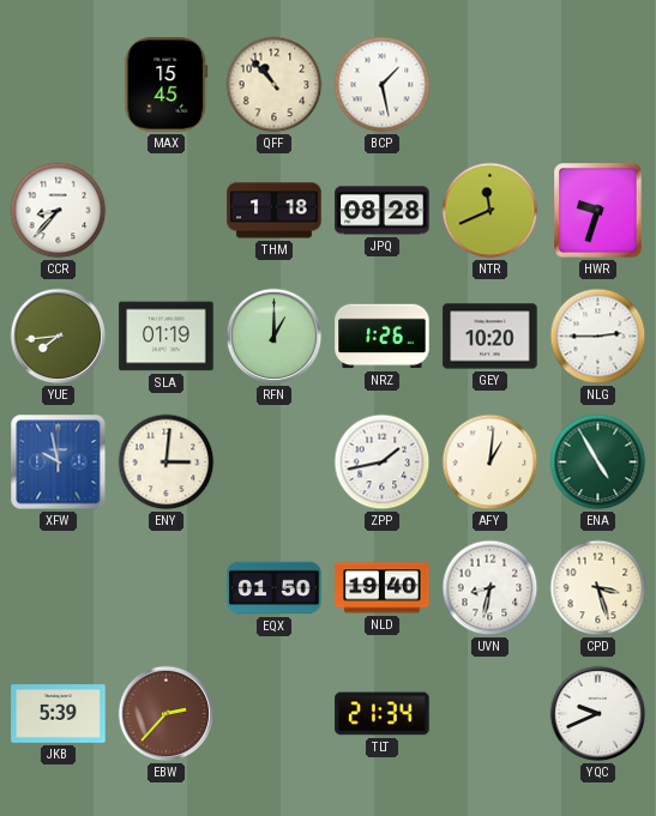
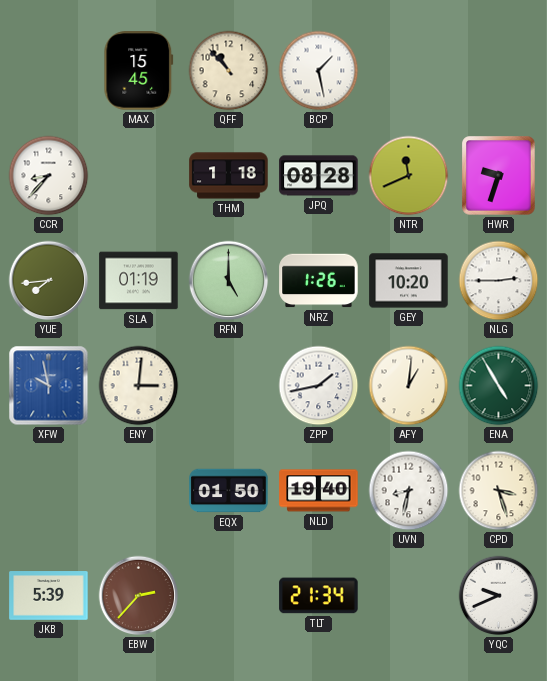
RFN: 1:00 -> 5:00
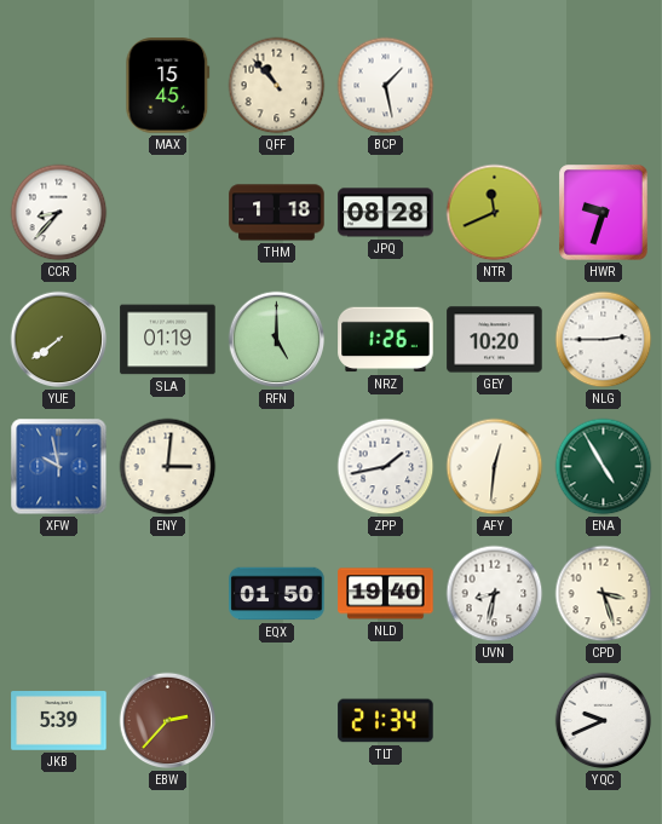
YUE: 7:44 -> 7:39
AFY: 1:01 -> 12:31
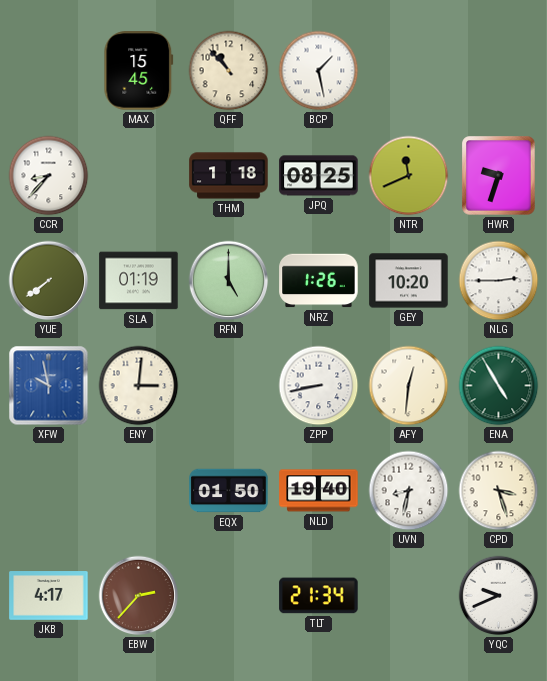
JPQ: 08:28 -> 08:25
ZPP: 1:43 -> 8:43
JKB: 5:39 -> 4:17
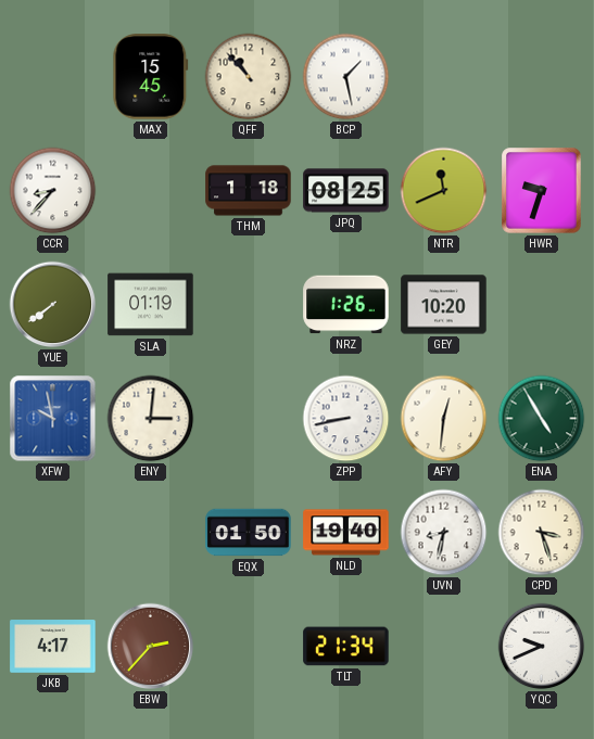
RFN: 5:00 -> none
NLG: 2:45 -> none
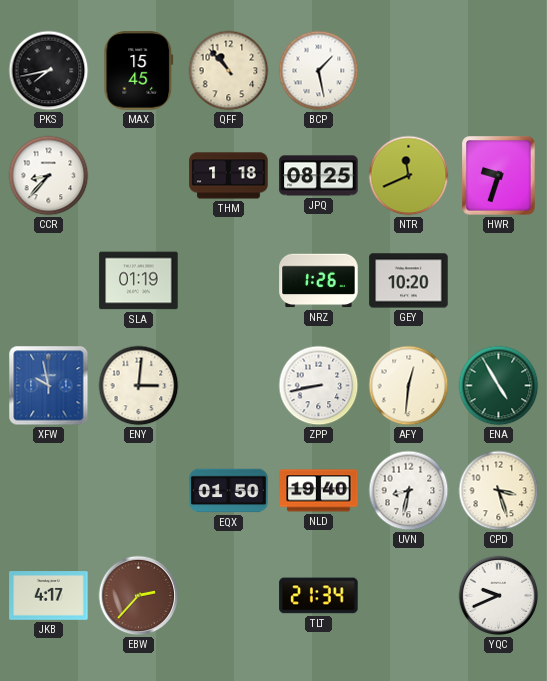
PKS: none -> 7:43
YUE: 7:39 -> none
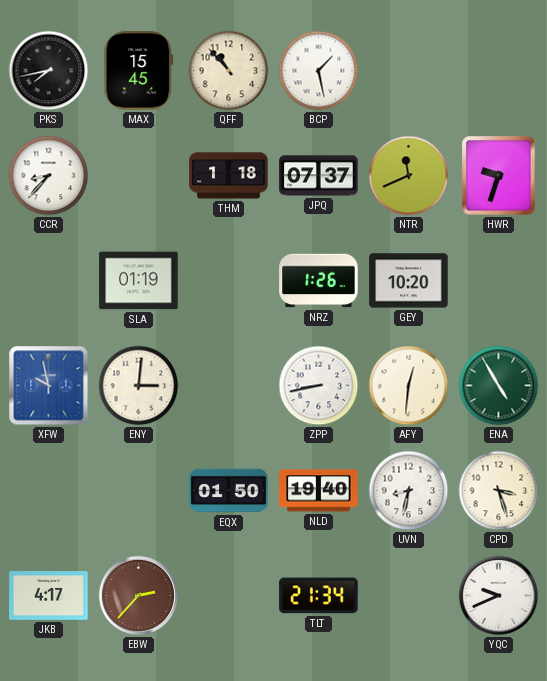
JPQ: 08:25 -> 07:37
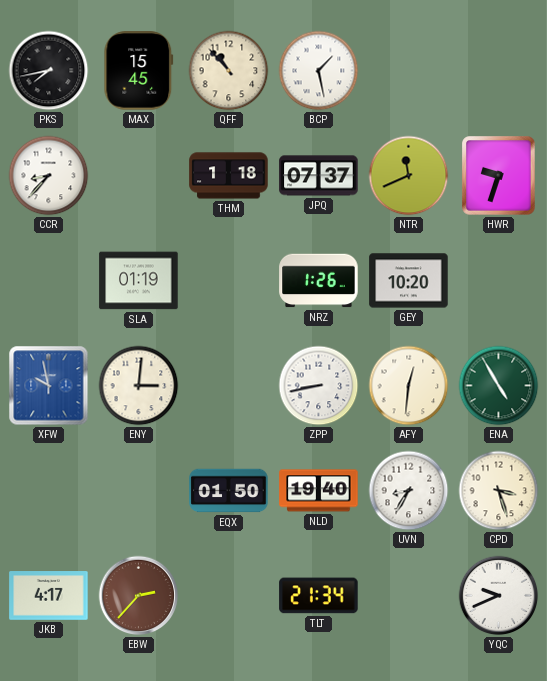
UVN: 8:32 -> 8:35
